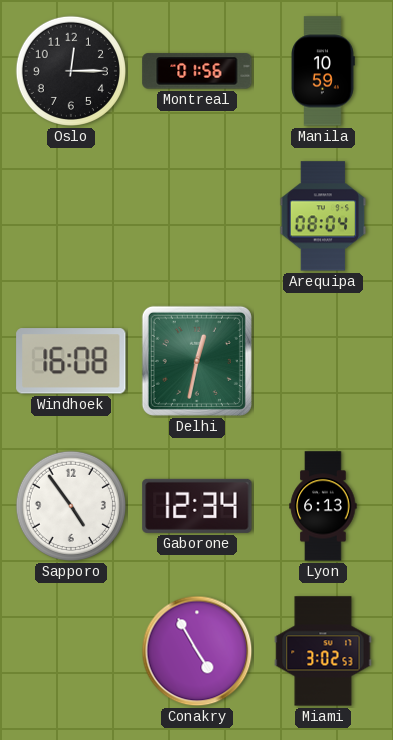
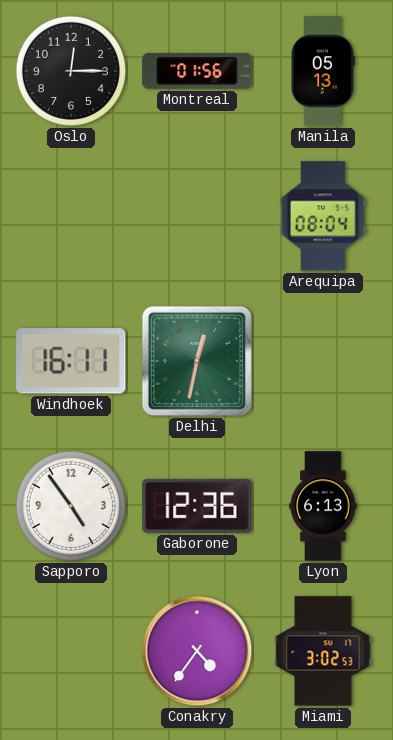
Manila: 10:59 -> 05:13
Windhoek: 16:08 -> 16:11
Gaborone: 12:34 -> 12:36
Conakry: 4:55 -> 4:36
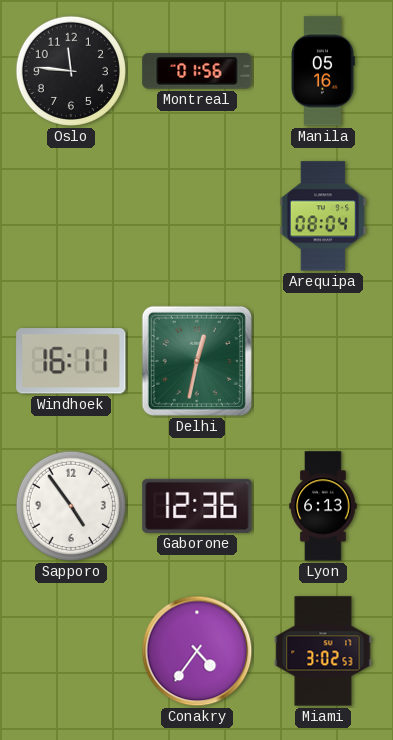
Oslo: 12:15 -> 11:46
Manila: 05:13 -> 05:16
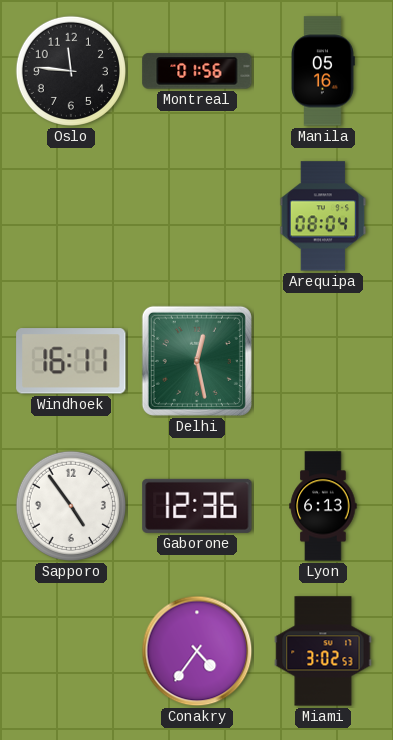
Delhi: 12:32 -> 12:28
